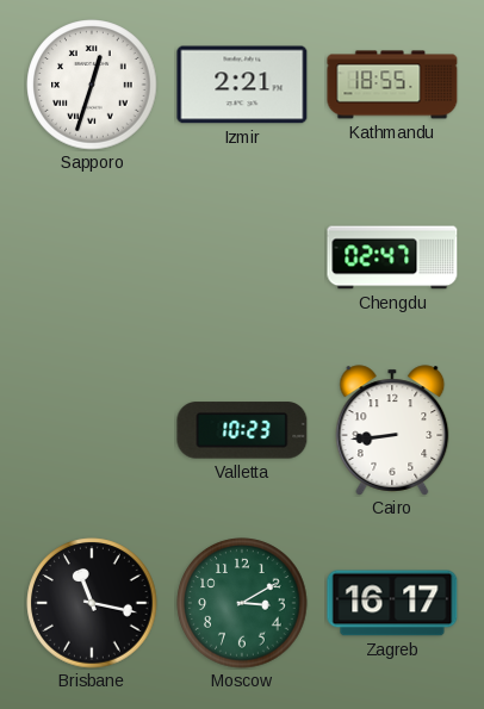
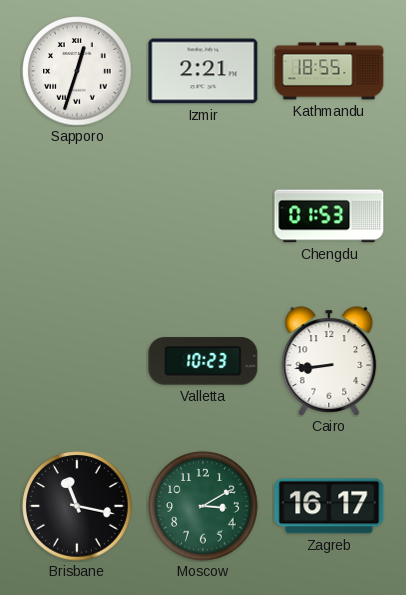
Chengdu: 02:47 -> 01:53
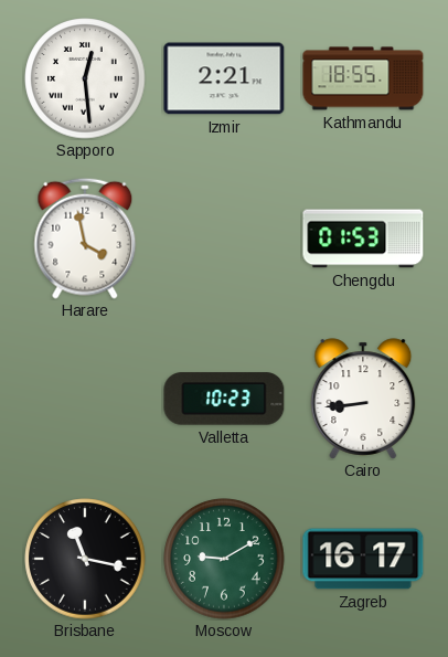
Sapporo: 12:33 -> 12:29
Harare: none -> 3:58
Moscow: 3:10 -> 9:10
